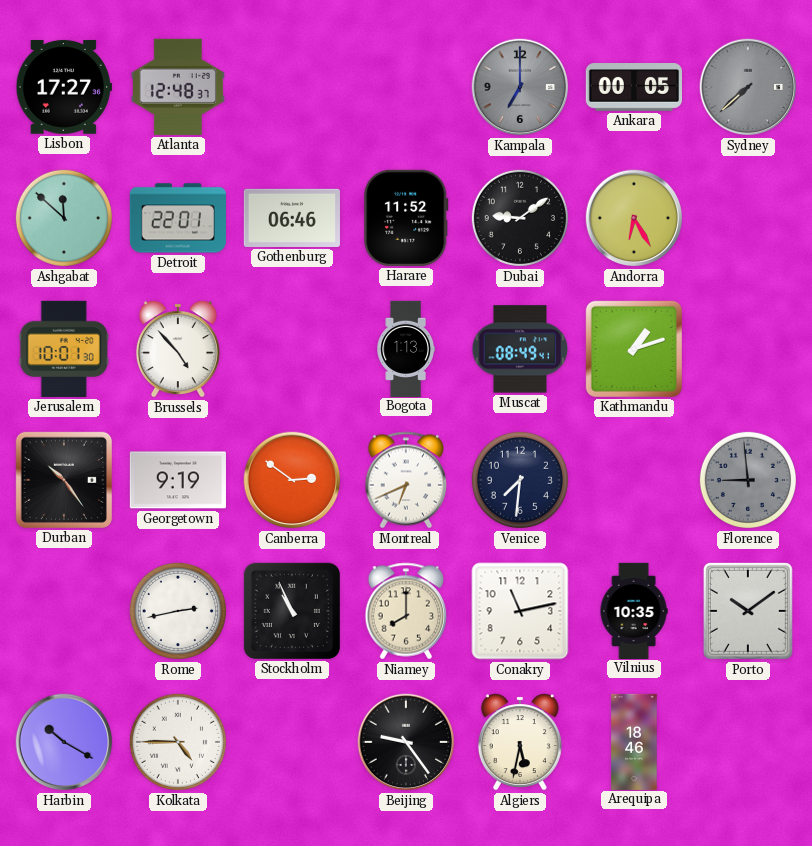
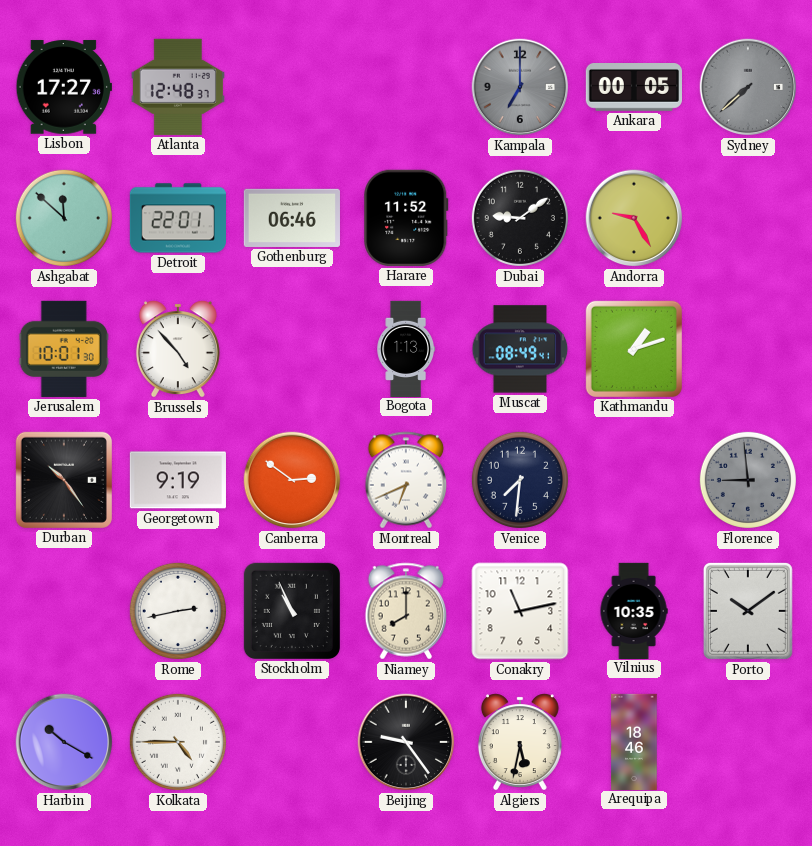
Andorra: 6:25 -> 9:25
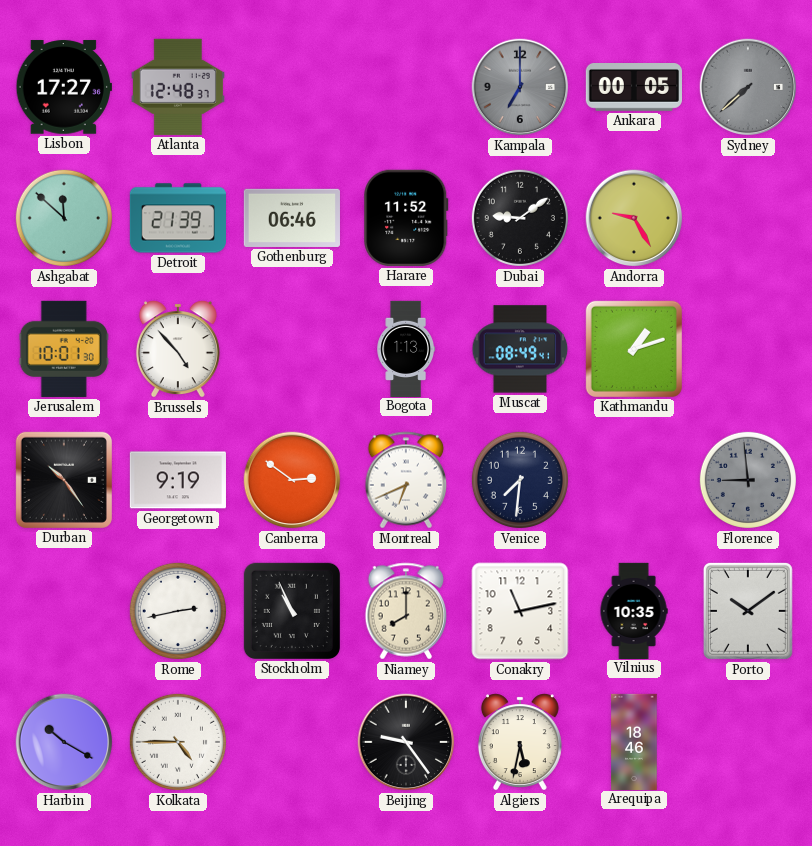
Detroit: 22:01 -> 21:39
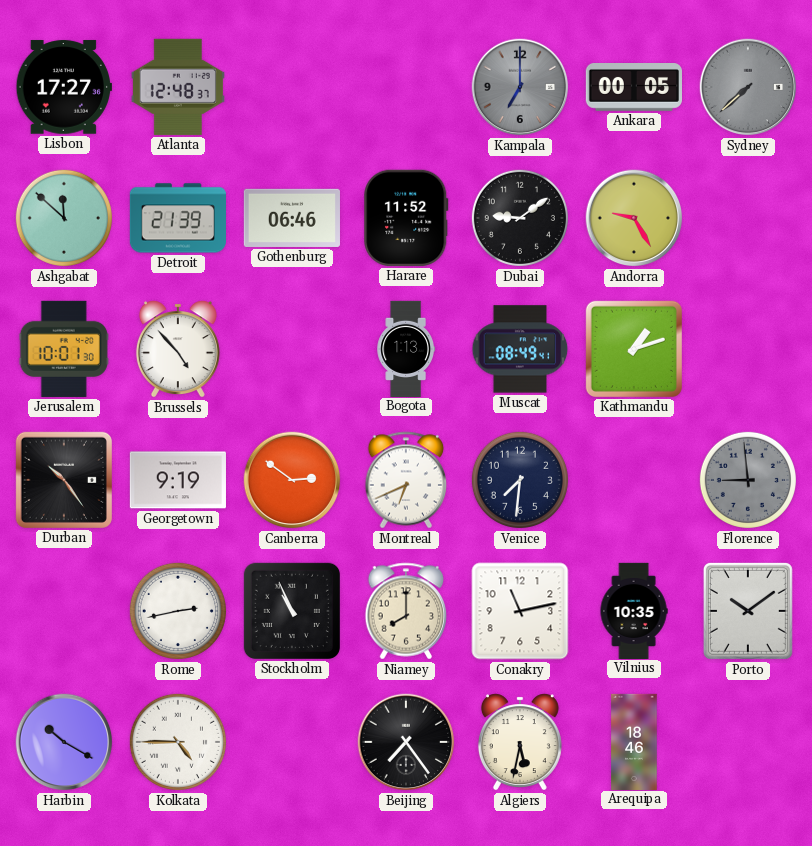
Beijing: 9:24 -> 7:24
